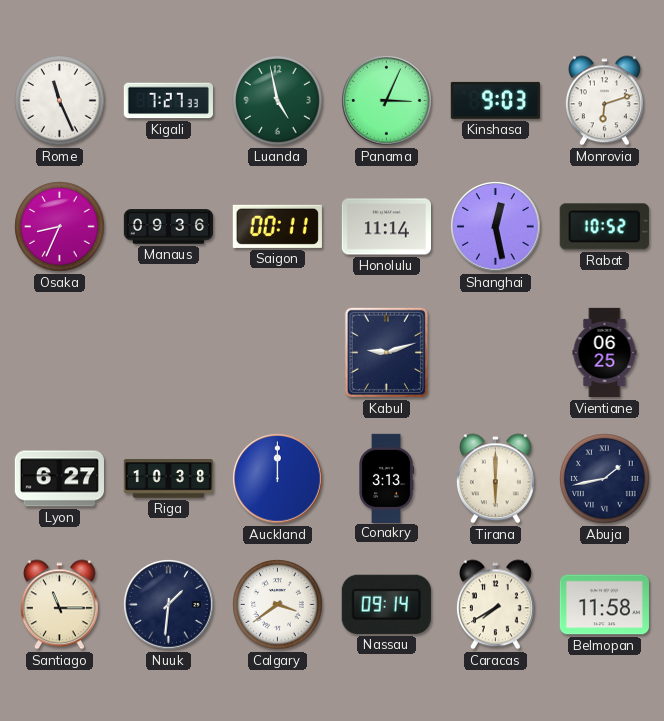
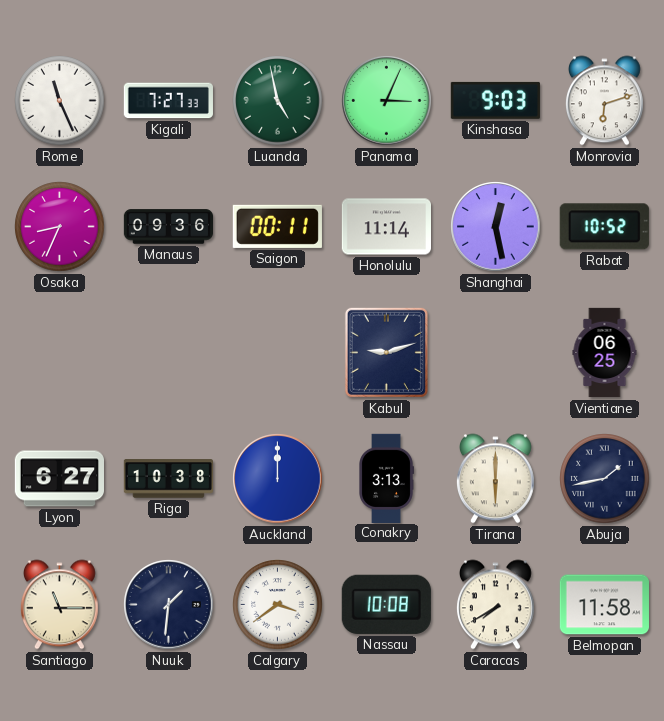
Nassau: 09:14 -> 10:08
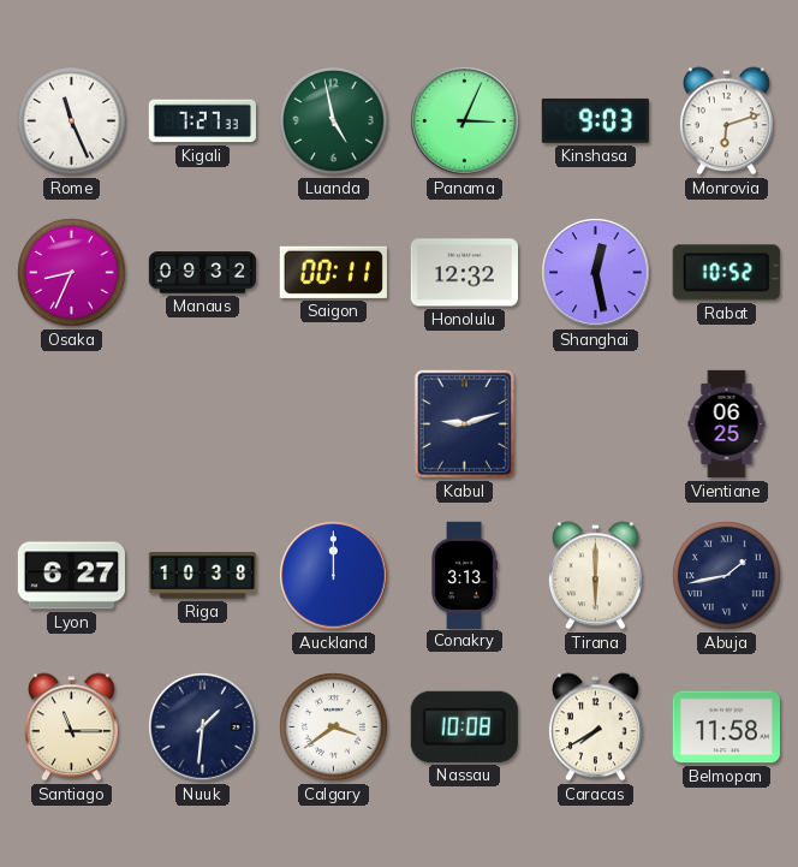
Manaus: 09:36 -> 09:32
Honolulu: 11:14 -> 12:32
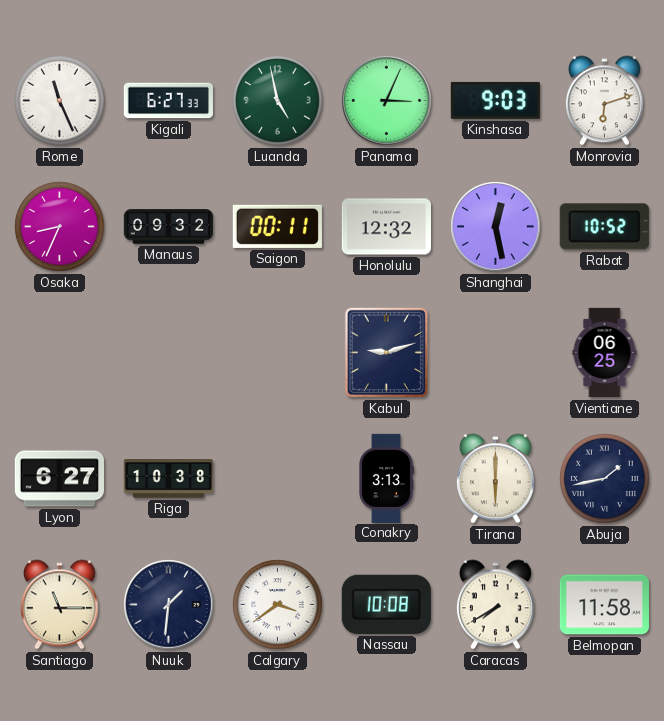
Kigali: 7:27 -> 6:27
Auckland: 12:00 -> none
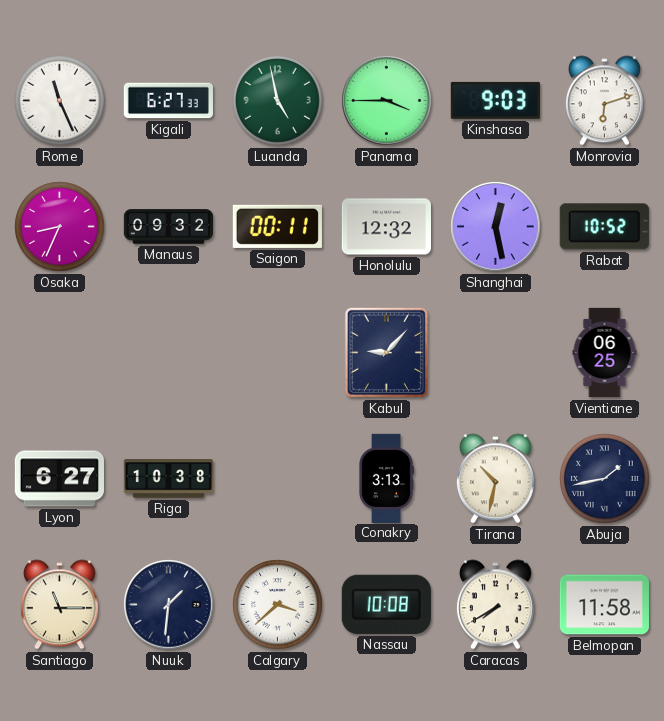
Panama: 3:04 -> 3:45
Kabul: 9:12 -> 9:07
Tirana: 6:00 -> 10:32
Calgary: 3:39 -> 3:38
